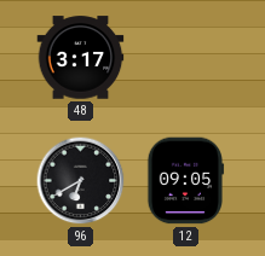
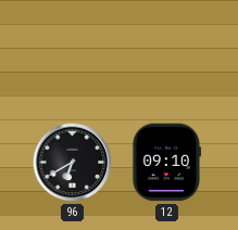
48: 3:17 -> none
12: 09:05 -> 09:10
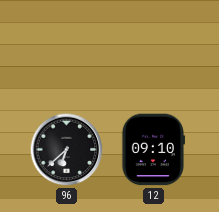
96: 6:40 -> 6:38
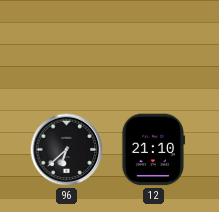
12: 09:10 -> 21:10
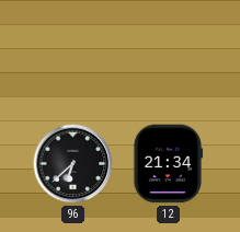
12: 21:10 -> 21:34
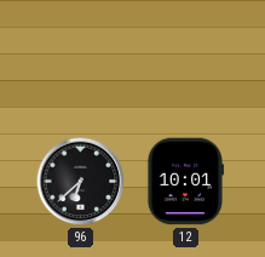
12: 21:34 -> 10:01
